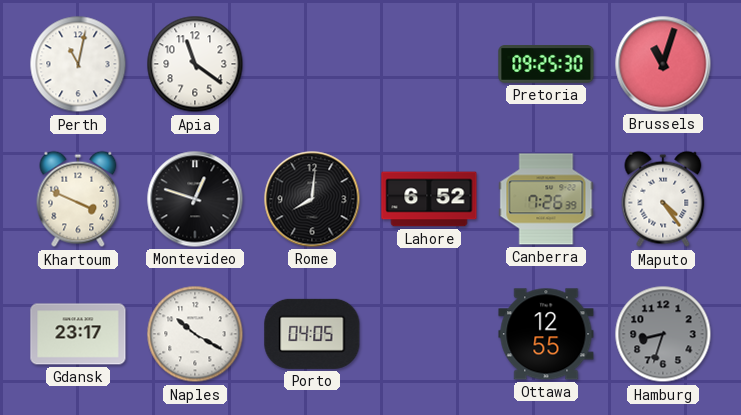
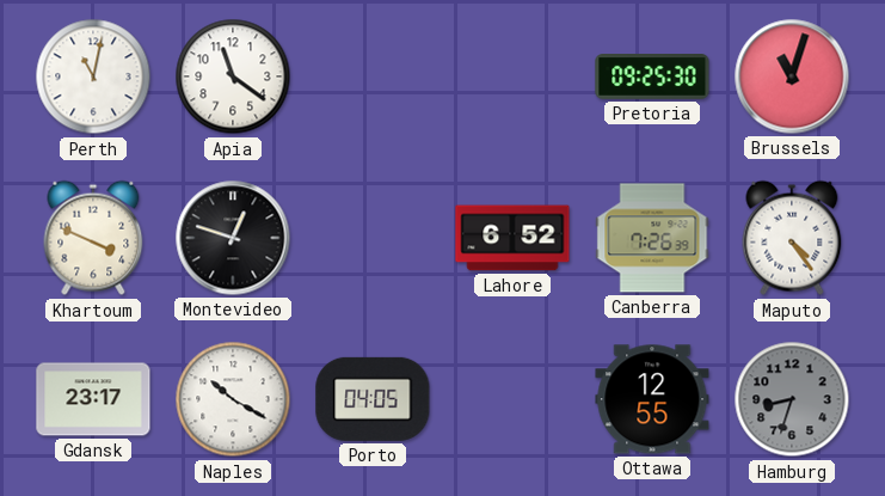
Rome: 8:01 -> none
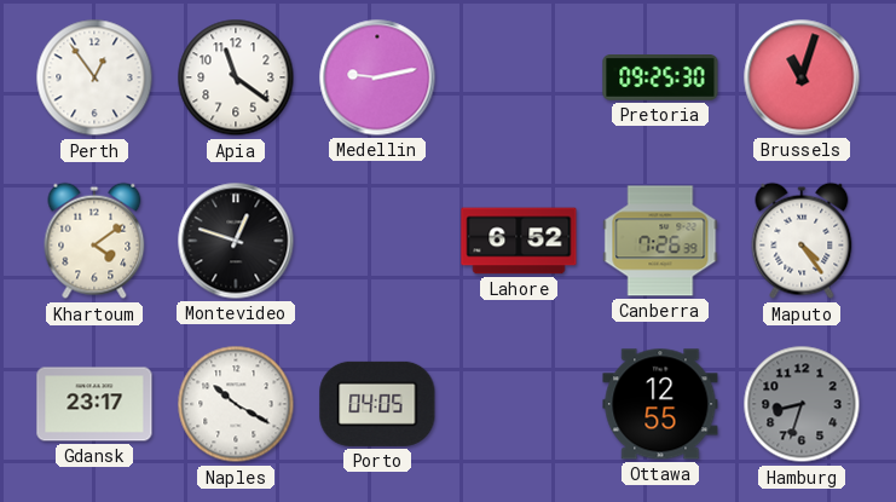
Perth: 11:02 -> 12:54
Medellin: none -> 9:13
Khartoum: 3:49 -> 4:09
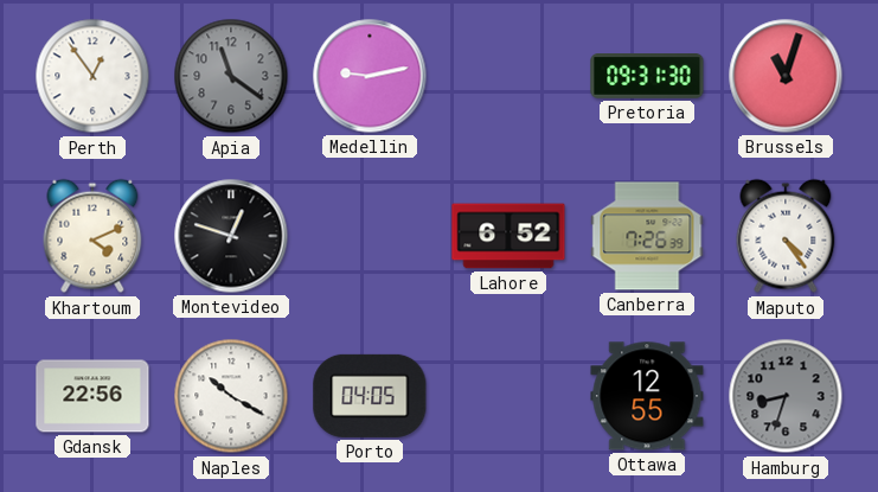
Apia dial: white -> grey
Pretoria: 09:25 -> 09:31
Khartoum: 4:09 -> 4:11
Gdansk: 23:17 -> 22:56
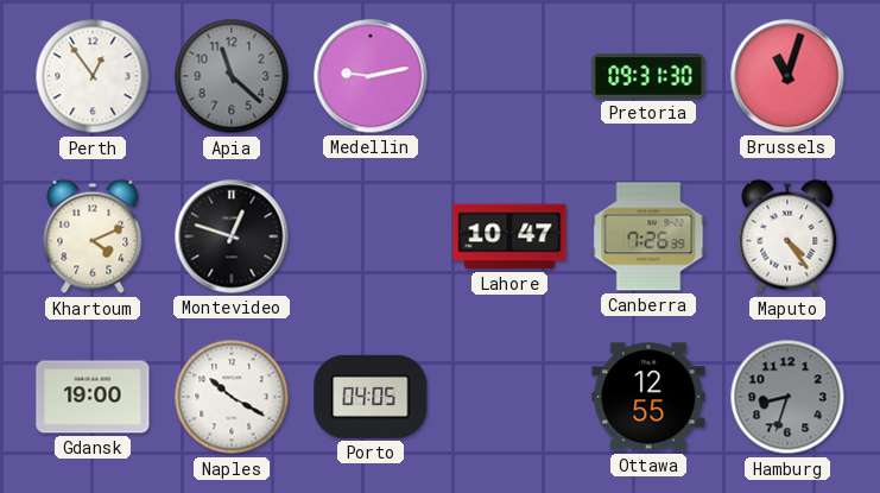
Apia: 11:21 -> 11:22
Lahore: 6:52 -> 10:47
Gdansk: 22:56 -> 19:00
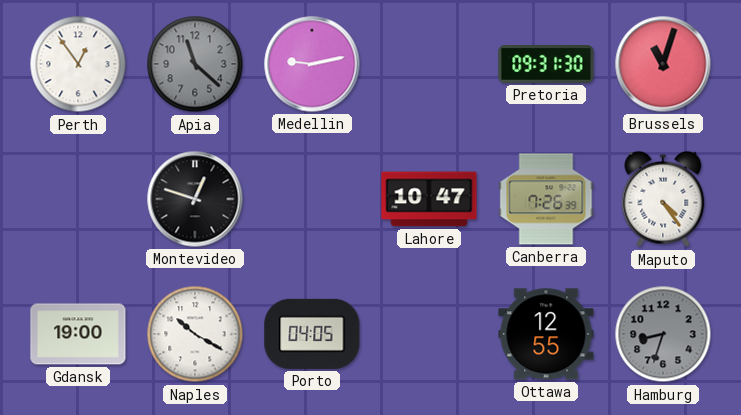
Khartoum: 4:11 -> none
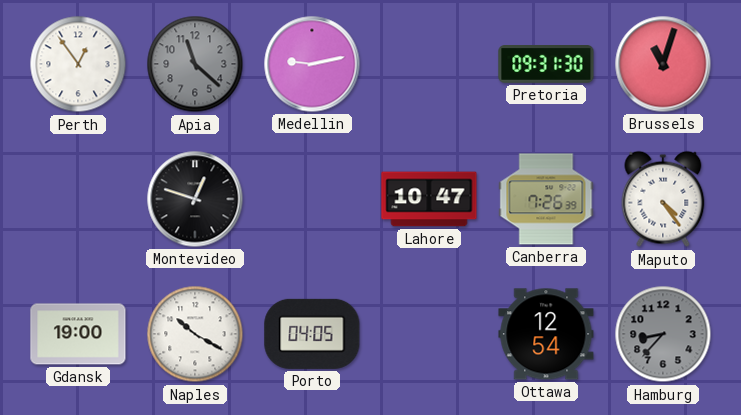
Ottawa: 12:55 -> 12:54
Hamburg: 8:33 -> 8:37
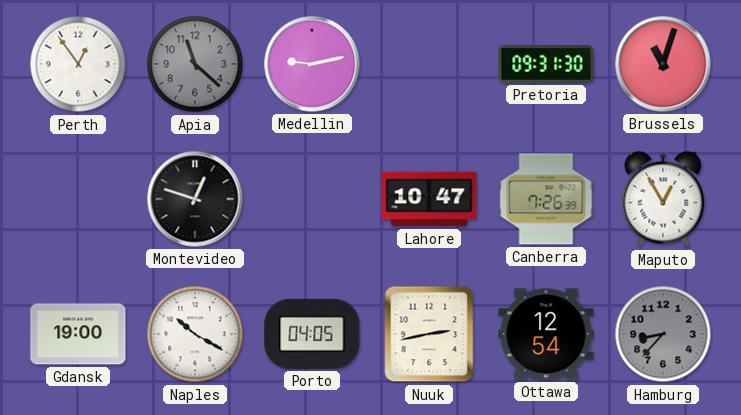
Maputo: 4:24 -> 12:55
Nuuk: none -> 2:43
